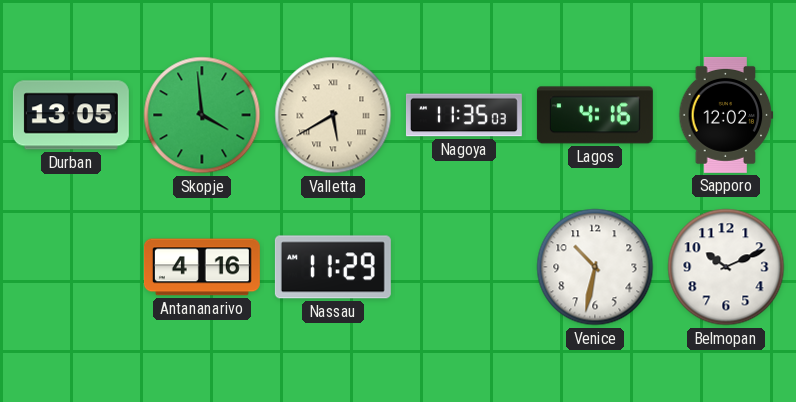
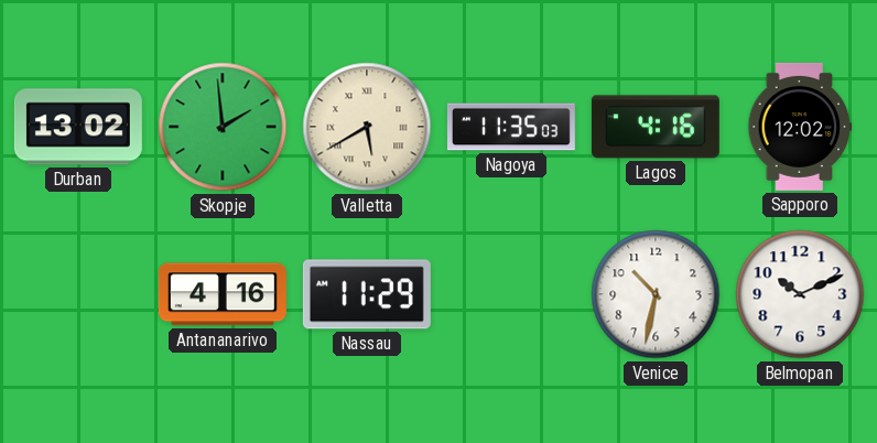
Durban: 13:05 -> 13:02
Skopje: 3:59 -> 1:59
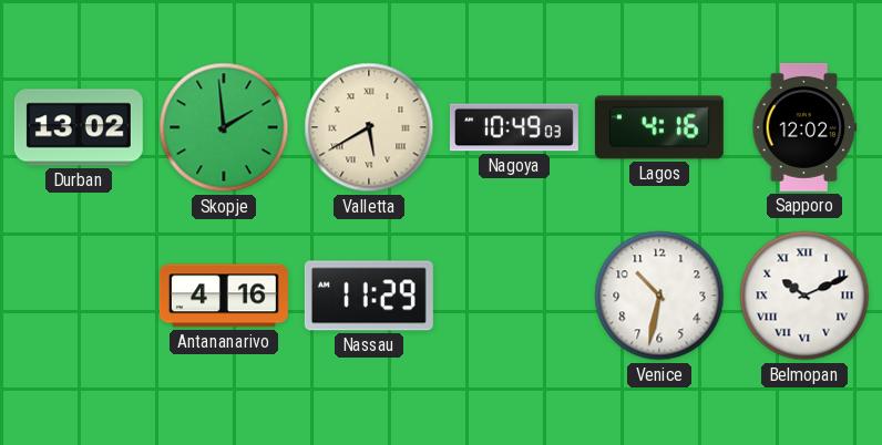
Nagoya: 11:35 -> 10:49
Belmopan numerals: Arabic -> Roman
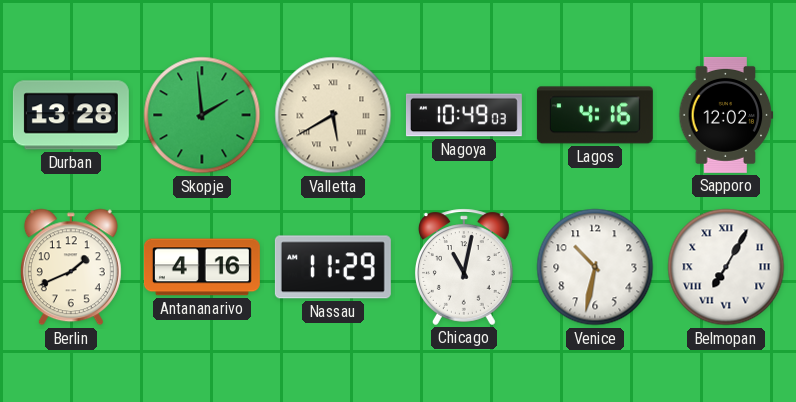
Durban: 13:02 -> 13:28
Berlin: none -> 1:41
Chicago: none -> 11:02
Belmopan: 10:11 -> 7:05
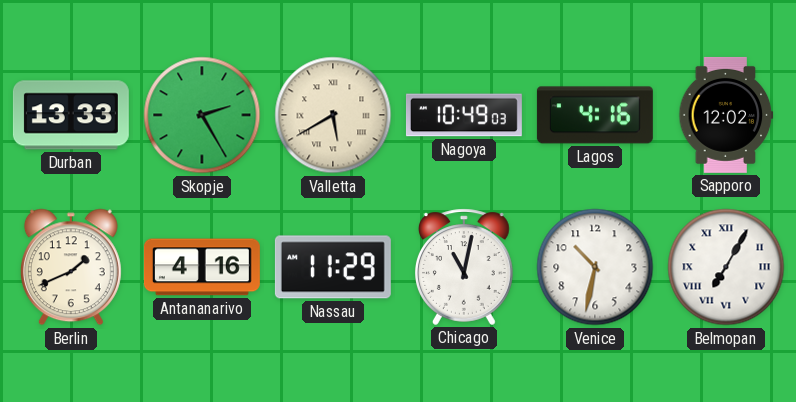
Durban: 13:28 -> 13:33
Skopje: 1:59 -> 2:25
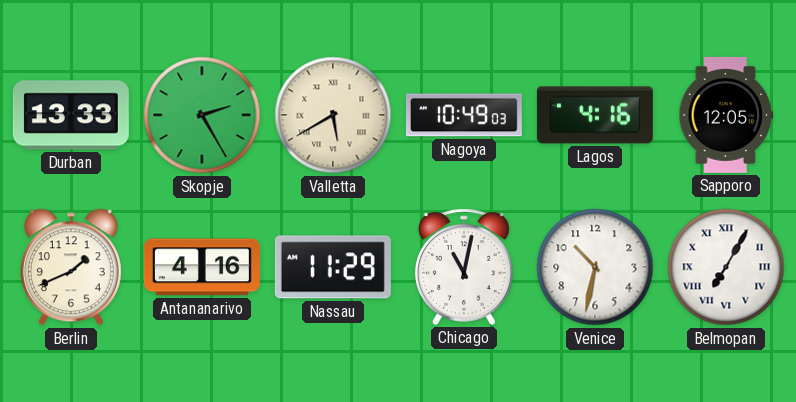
Sapporo: 12:02 -> 12:05
